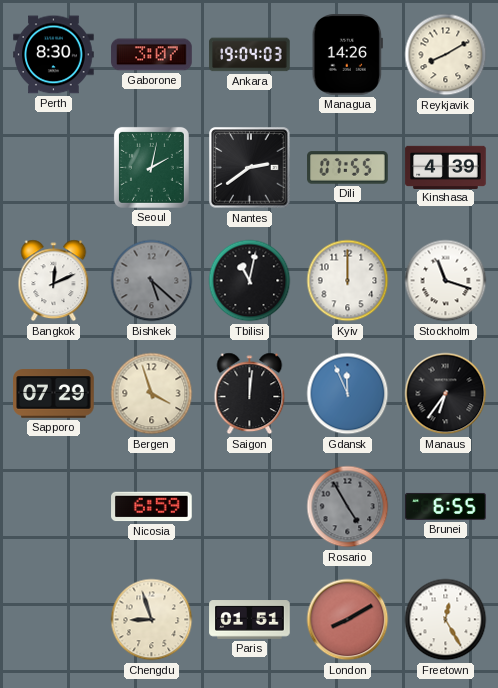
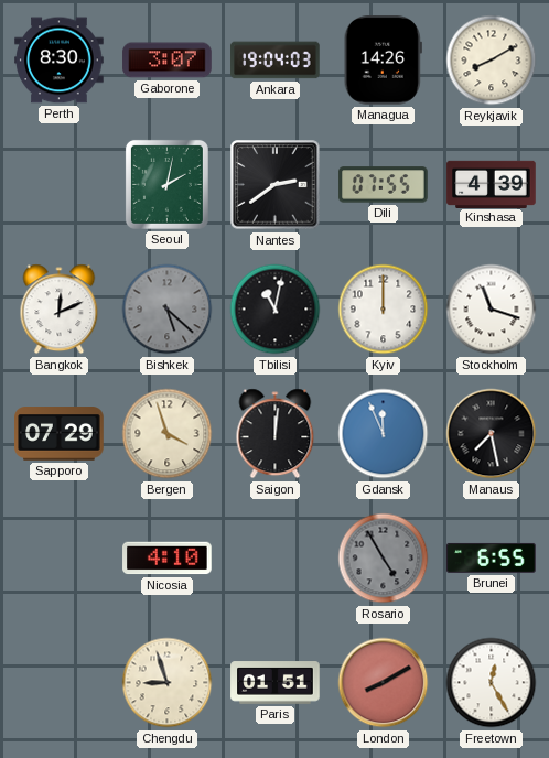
Manaus: 6:36 -> 7:28
Nicosia: 6:59 -> 4:10
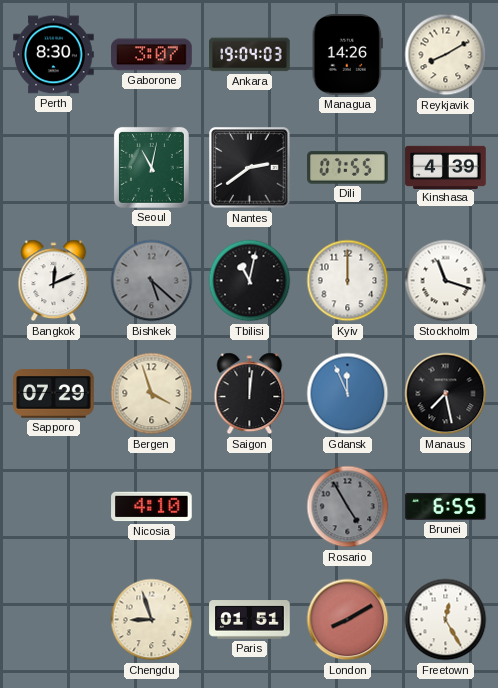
Seoul: 2:02 -> 11:02
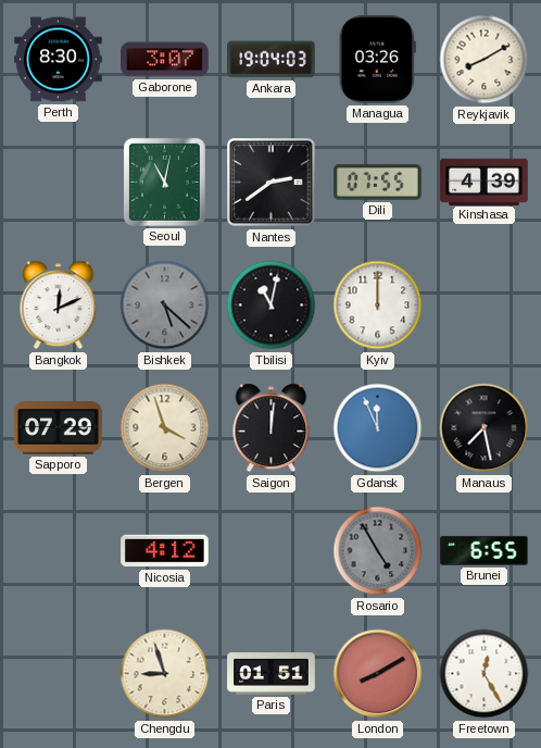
Managua: 14:26 -> 03:26
Stockholm: 11:18 -> none
Nicosia: 4:10 -> 4:12
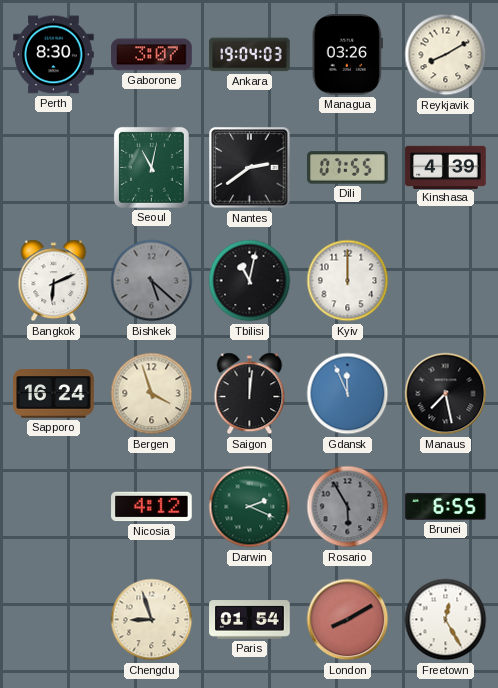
Bangkok: 12:11 -> 6:11
Sapporo: 07:29 -> 16:24
Darwin: none -> 2:19
Rosario: 4:55 -> 5:55
Paris: 01:51 -> 01:54
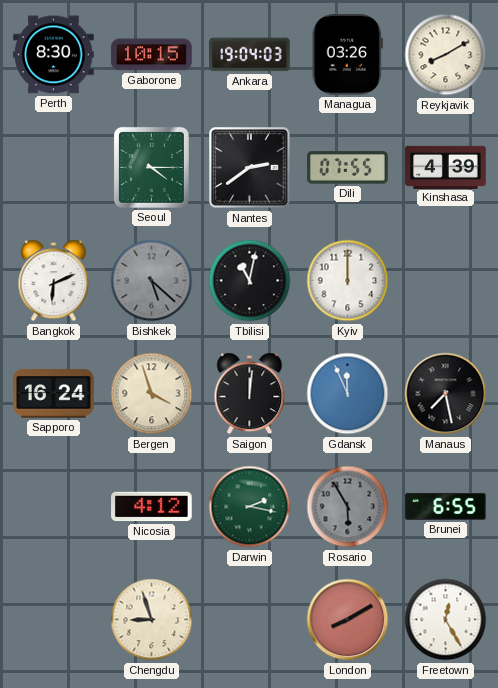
Gaborone: 3:07 -> 10:15
Seoul: 11:02 -> 4:15
Darwin: 2:19 -> 2:17
Paris: 01:54 -> none
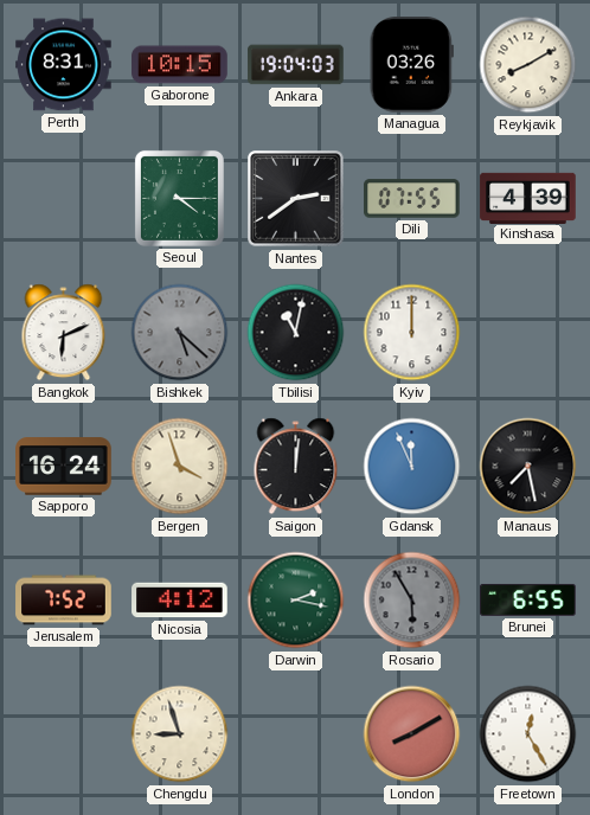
Perth: 8:30 -> 8:31
Jerusalem: none -> 7:52
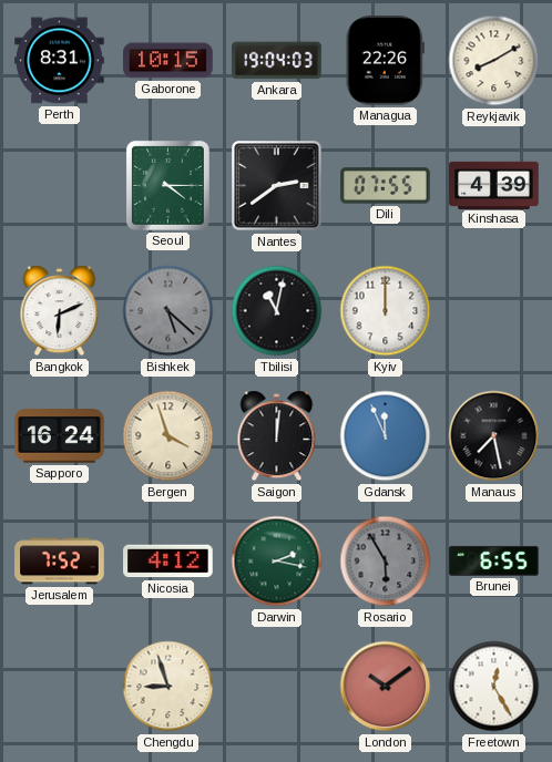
Managua: 03:26 -> 22:26
London: 8:10 -> 10:09
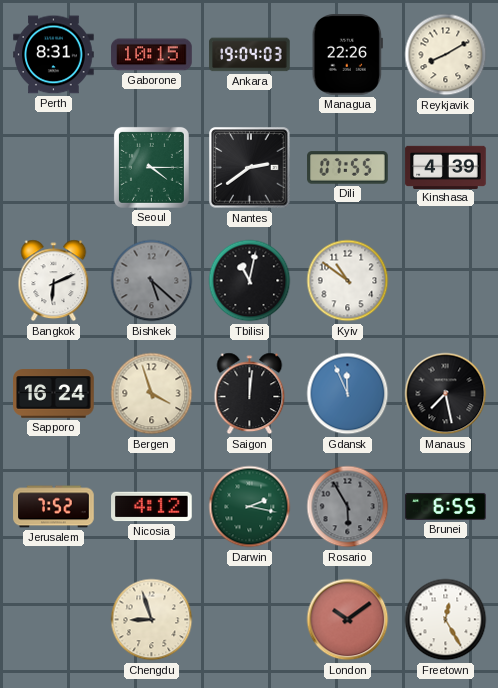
Kyiv: 12:00 -> 10:51
